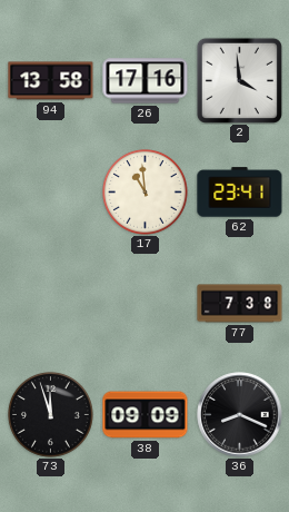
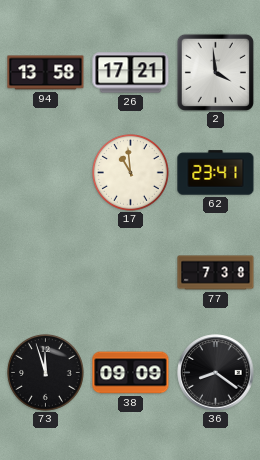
26: 17:16 -> 17:21
36: 8:19 -> 8:21
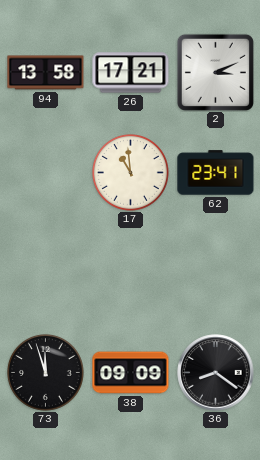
2: 3:59 -> 3:11
77: 7:38 -> none
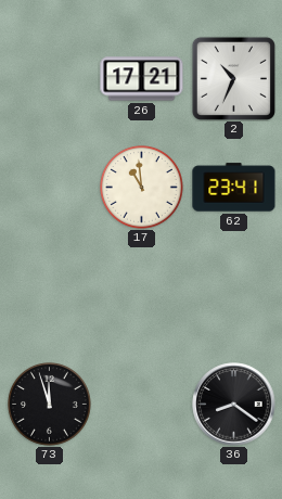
94: 13:58 -> none
2: 3:11 -> 10:34
38: 09:09 -> none
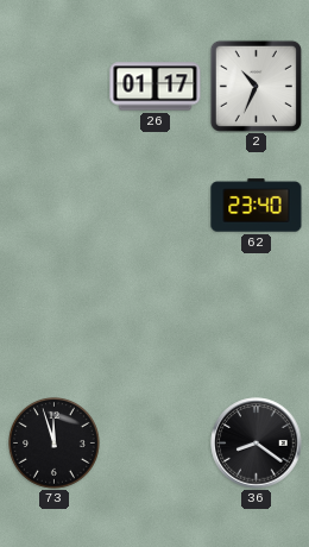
26: 17:21 -> 01:17
17: 10:59 -> none
62: 23:41 -> 23:40
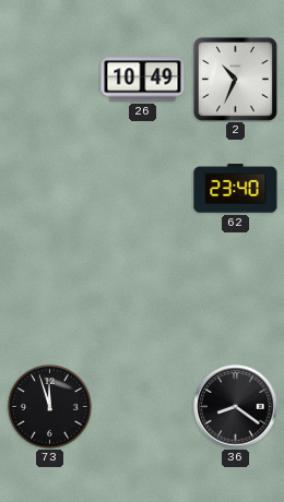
26: 01:17 -> 10:49
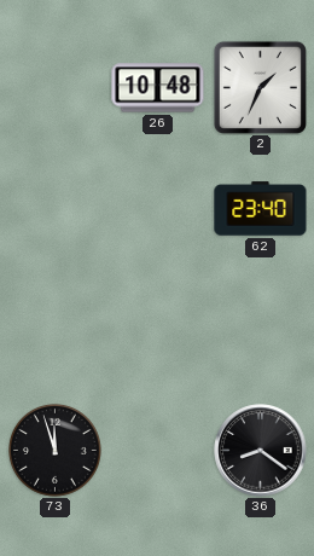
26: 10:49 -> 10:48
2: 10:34 -> 1:34
